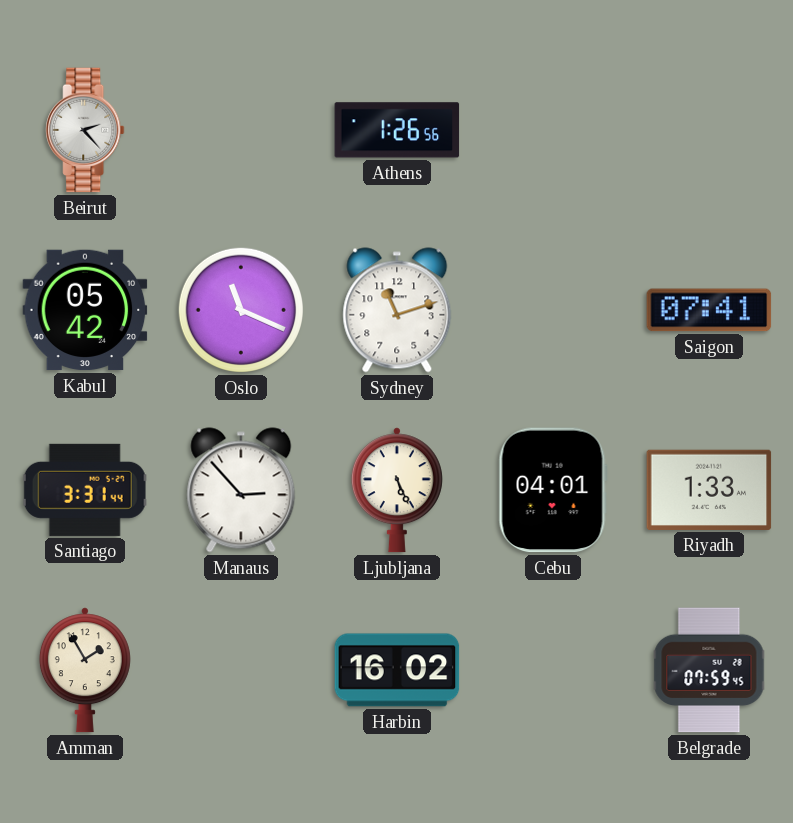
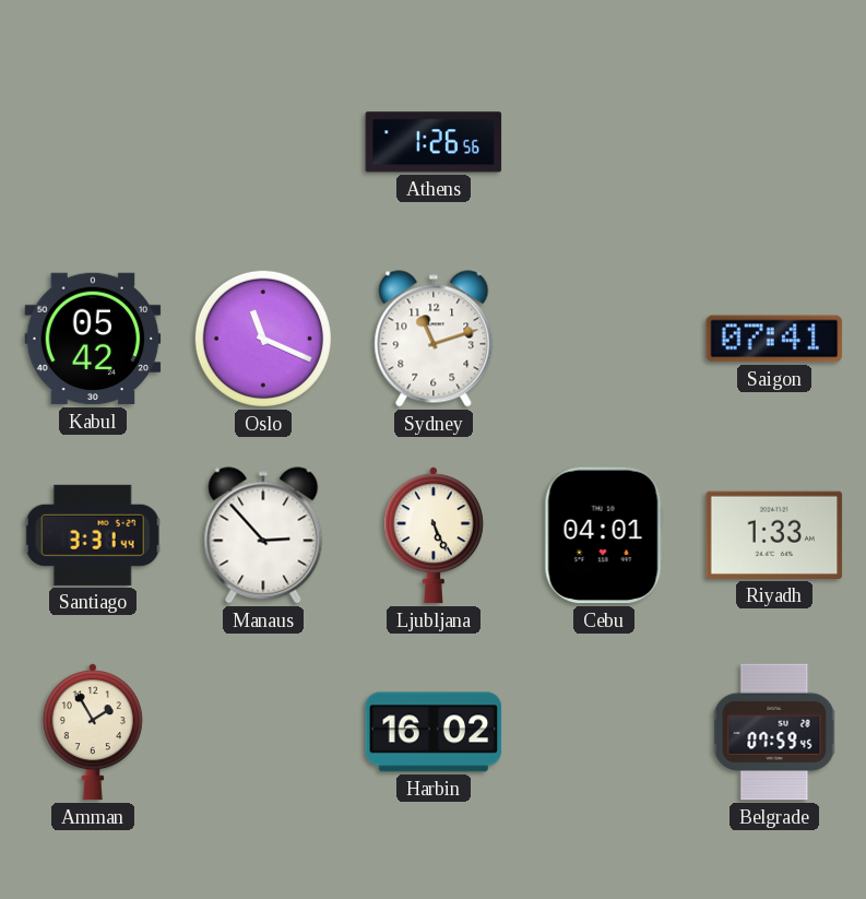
Beirut: 2:23 -> none
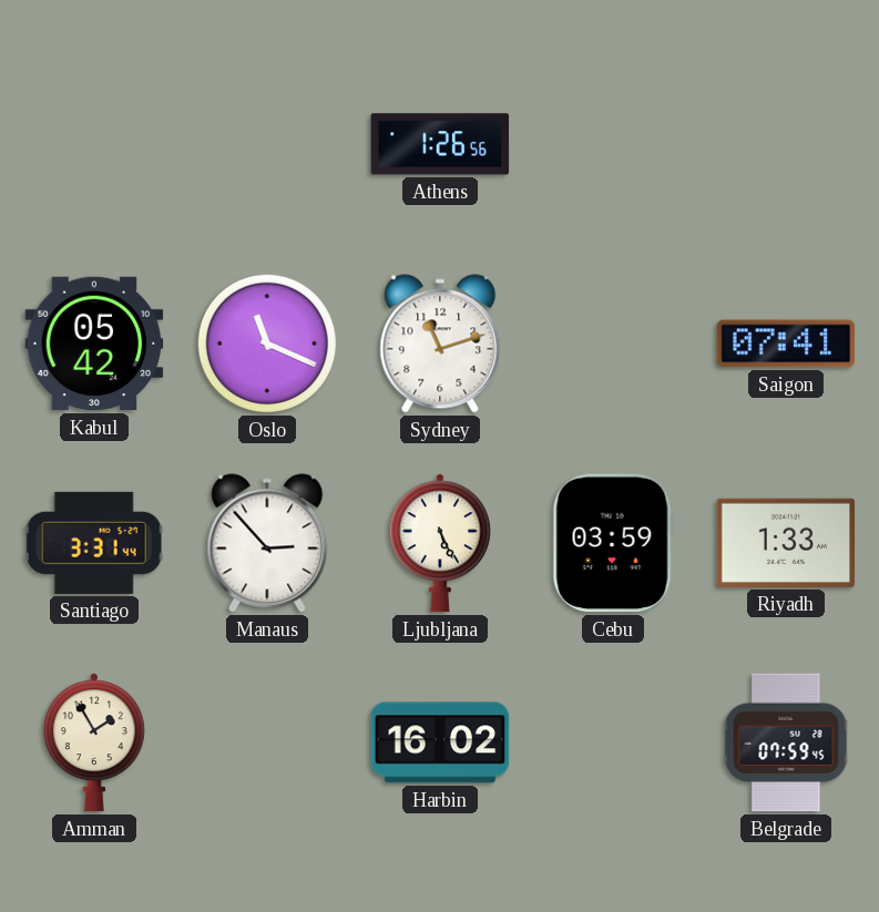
Cebu: 04:01 -> 03:59
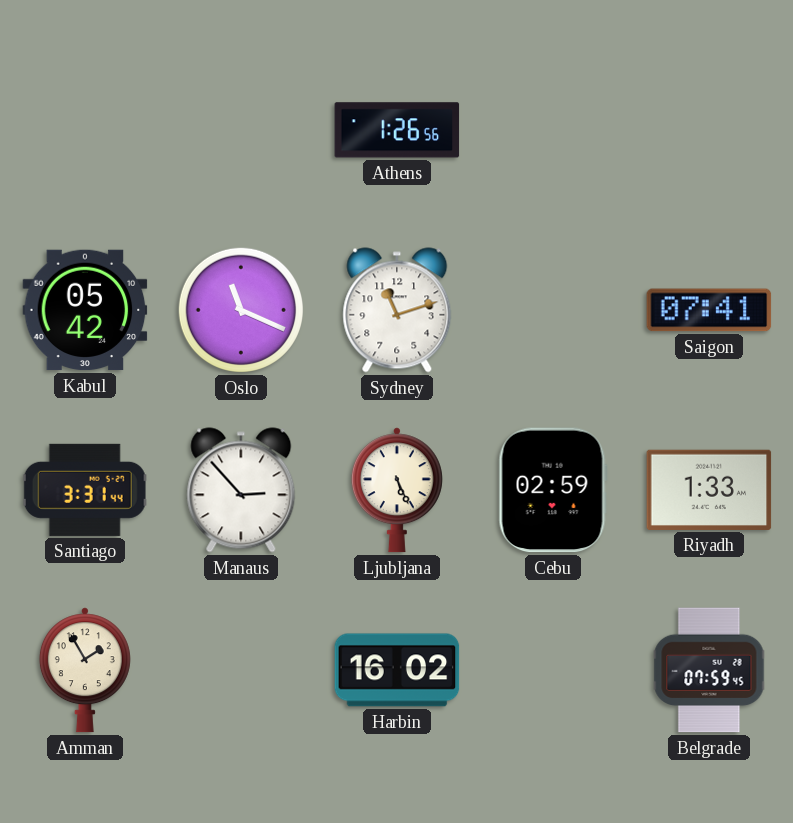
Cebu: 03:59 -> 02:59
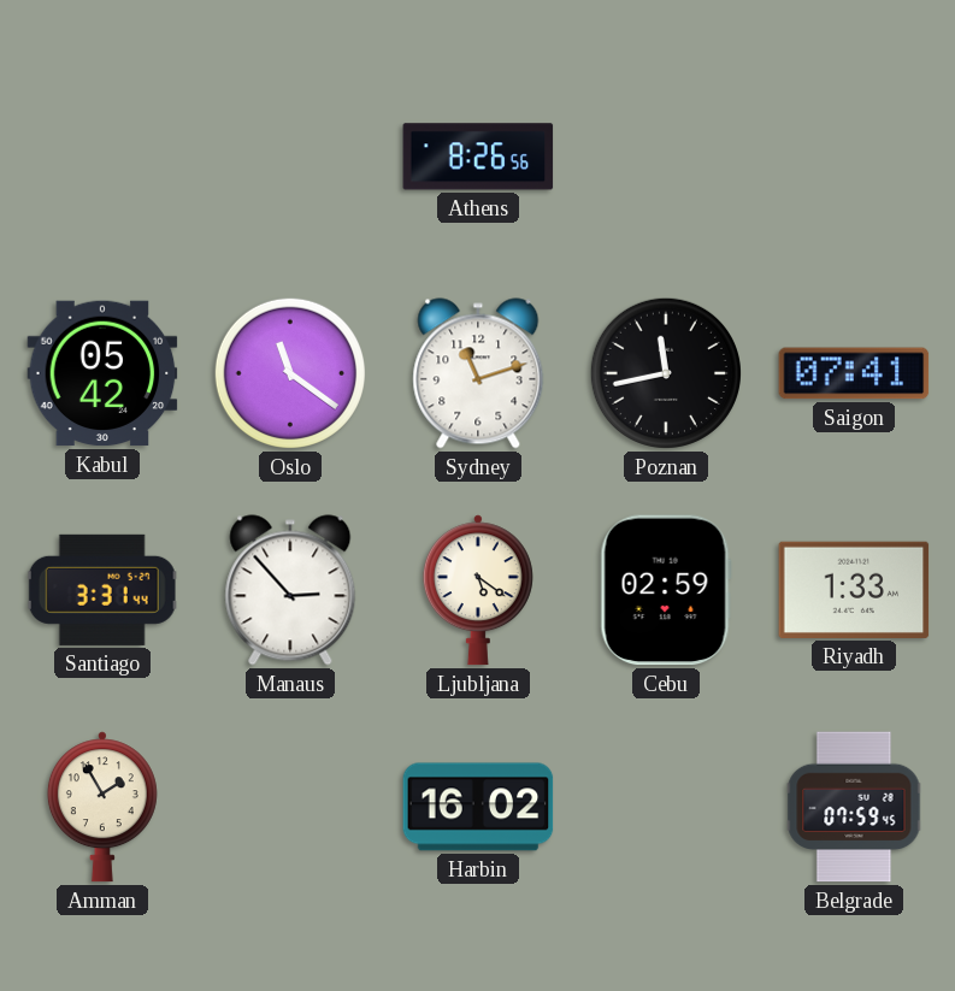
Athens: 1:26 -> 8:26
Oslo: 11:19 -> 11:21
Poznan: none -> 11:43
Ljubljana: 5:26 -> 5:21
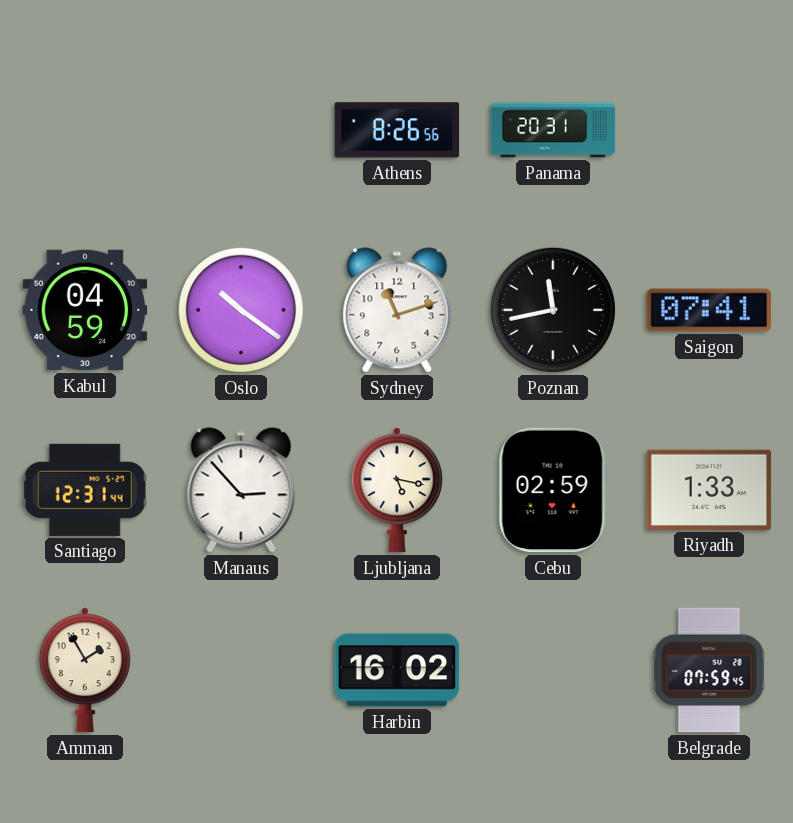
Panama: none -> 20:31
Kabul: 05:42 -> 04:59
Oslo: 11:21 -> 10:21
Santiago: 3:31 -> 12:31
Ljubljana: 5:21 -> 5:17
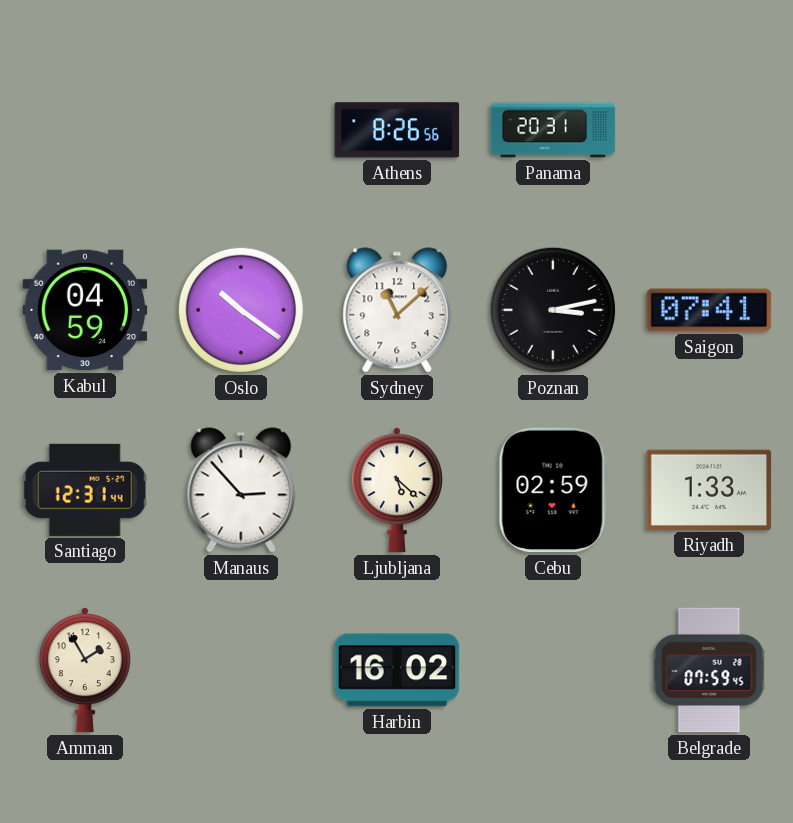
Sydney: 11:12 -> 11:08
Poznan: 11:43 -> 3:13
Ljubljana: 5:17 -> 5:22
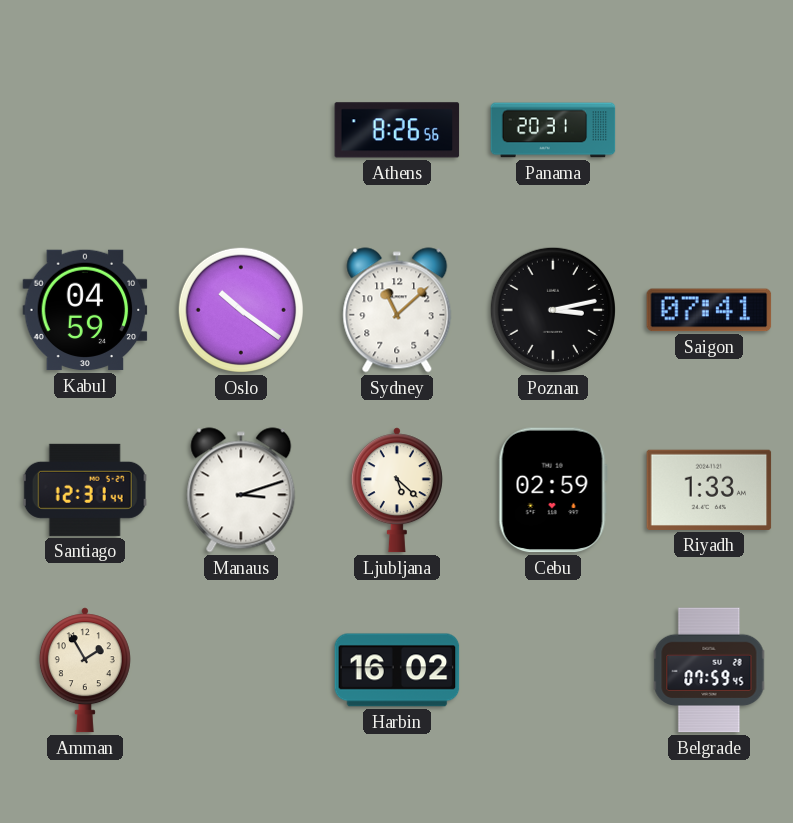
Manaus: 2:53 -> 3:12
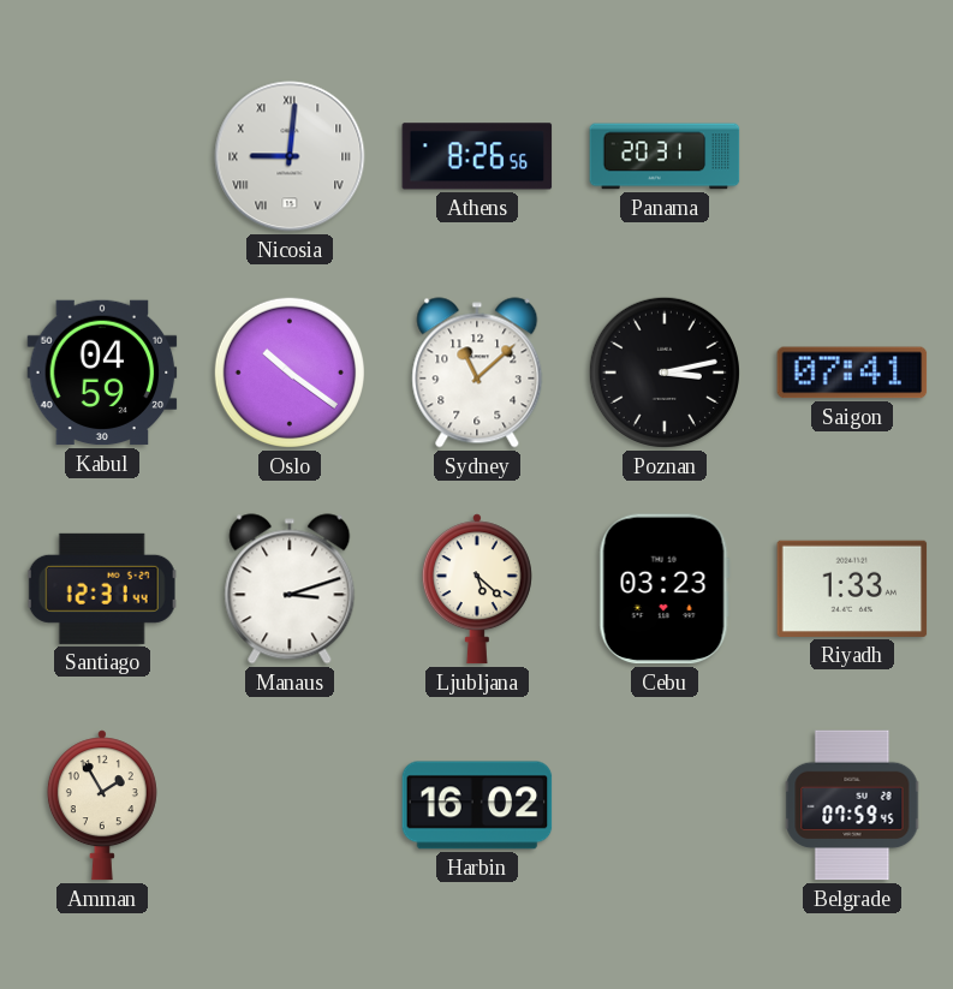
Nicosia: none -> 9:01
Cebu: 02:59 -> 03:23
